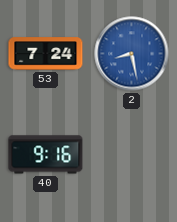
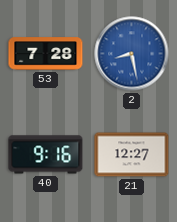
53: 7:24 -> 7:28
21: none -> 12:27
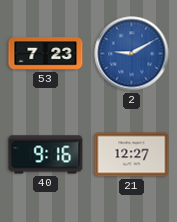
53: 7:28 -> 7:23
2: 8:28 -> 9:10
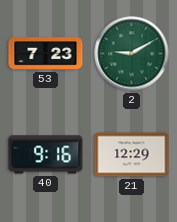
2 dial: blue -> green
21: 12:27 -> 12:29
